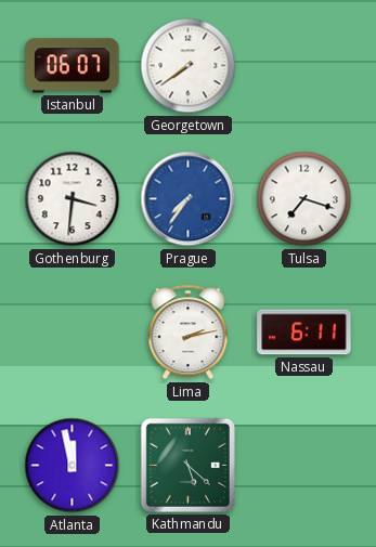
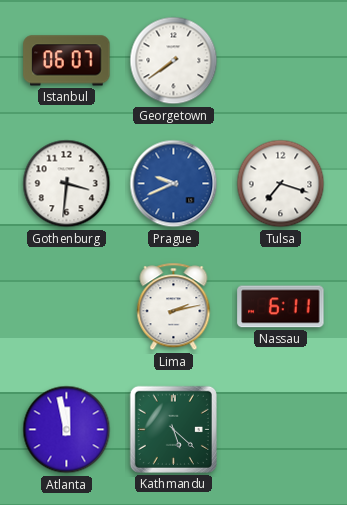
Prague: 7:36 -> 9:41
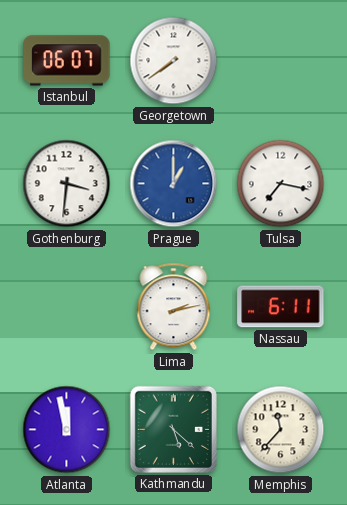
Prague: 9:41 -> 1:00
Tulsa: 7:18 -> 7:17
Memphis: none -> 11:37
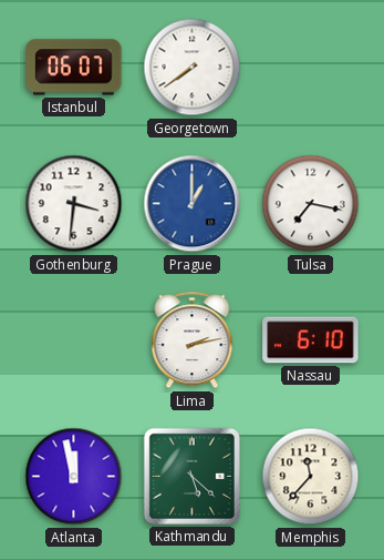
Nassau: 6:11 -> 6:10
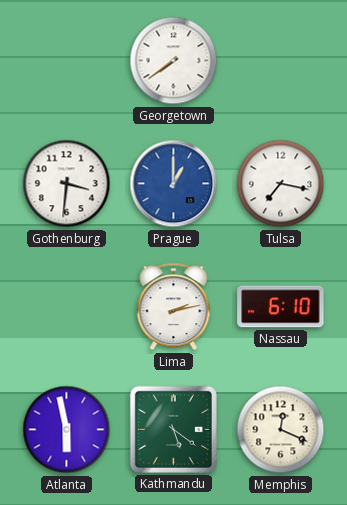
Istanbul: 06:07 -> none
Atlanta: 11:58 -> 5:58
Kathmandu: 5:22 -> 5:21
Memphis: 11:37 -> 12:19
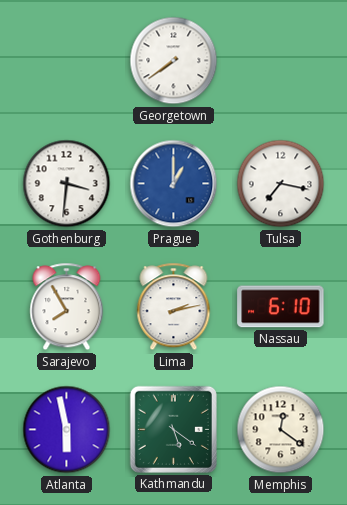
Sarajevo: none -> 7:55
Memphis: 12:19 -> 12:21
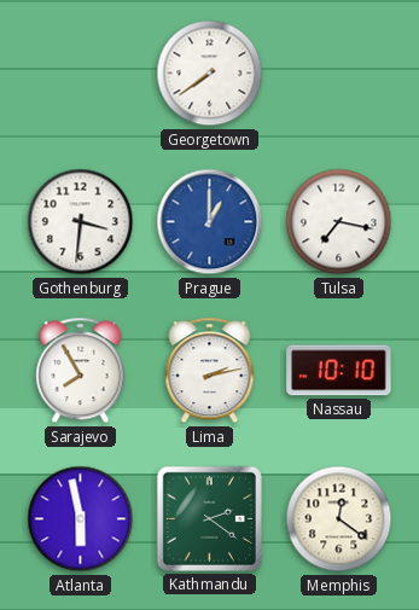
Nassau: 6:10 -> 10:10
Kathmandu: 5:21 -> 2:21
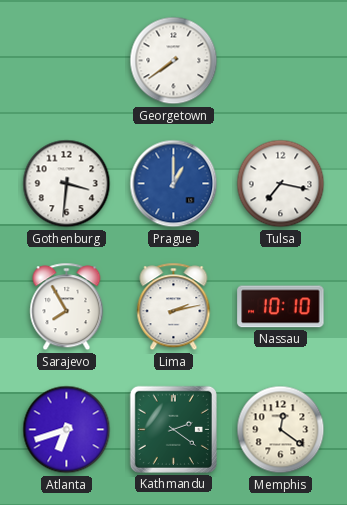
Atlanta: 5:58 -> 6:42
